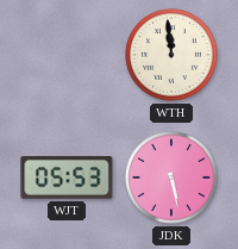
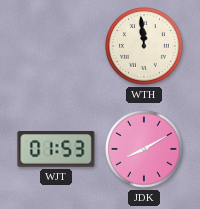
WJT: 05:53 -> 01:53
JDK: 5:28 -> 8:10
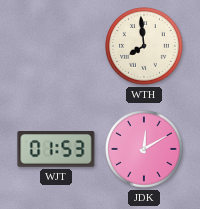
WTH: 11:59 -> 7:59
JDK: 8:10 -> 12:10
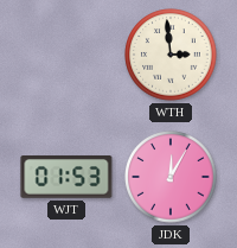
WTH: 7:59 -> 2:59
JDK: 12:10 -> 12:05
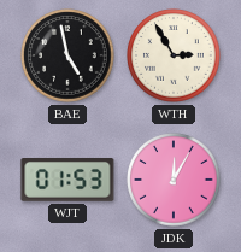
BAE: none -> 4:58
WTH: 2:59 -> 2:55
